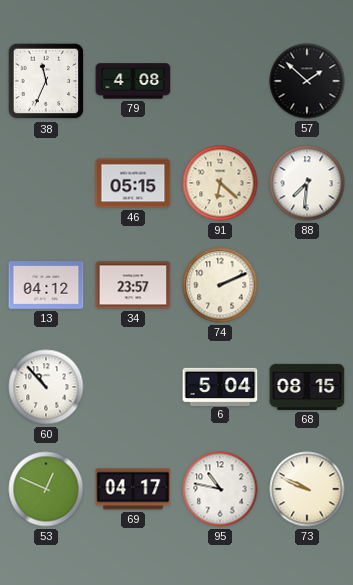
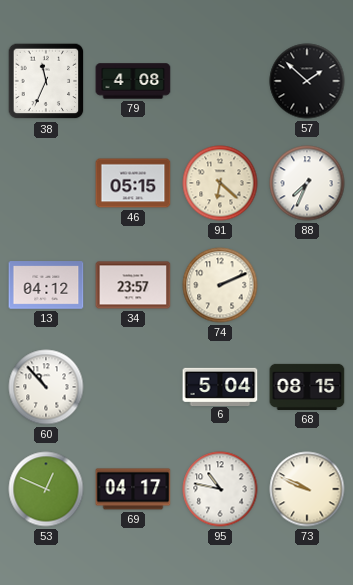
88: 7:31 -> 7:34
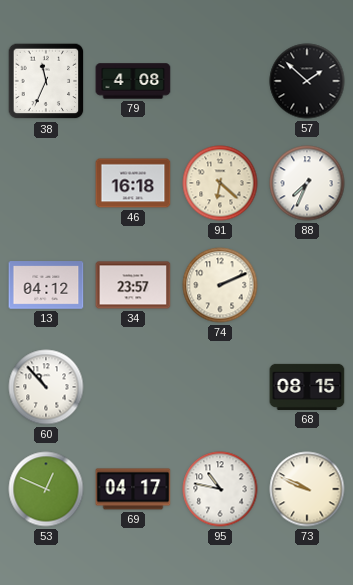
46: 05:15 -> 16:18
6: 5:04 -> none
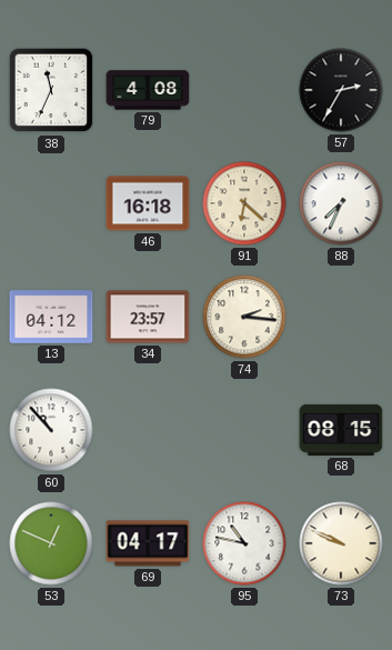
57: 1:52 -> 2:35
74: 2:11 -> 2:16
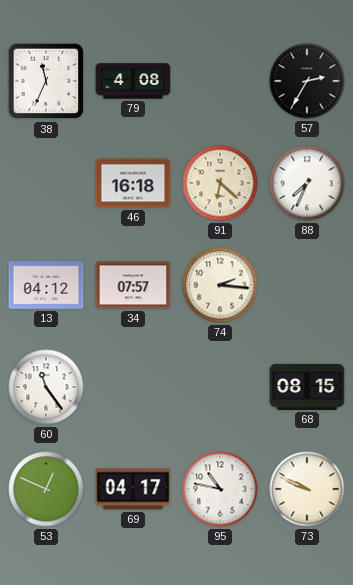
34: 23:57 -> 07:57
60: 10:53 -> 11:24
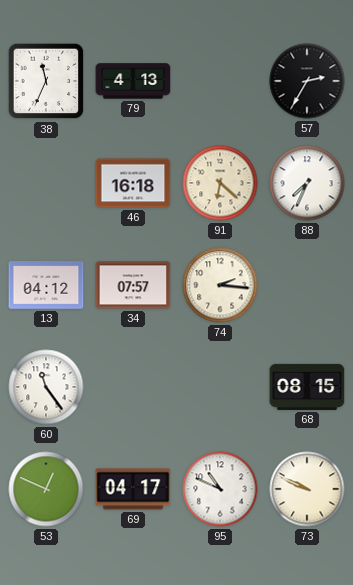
79: 4:08 -> 4:13
95: 10:47 -> 10:49
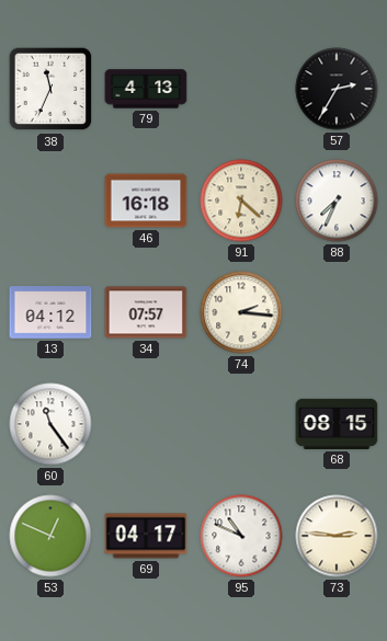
73: 9:49 -> 2:46
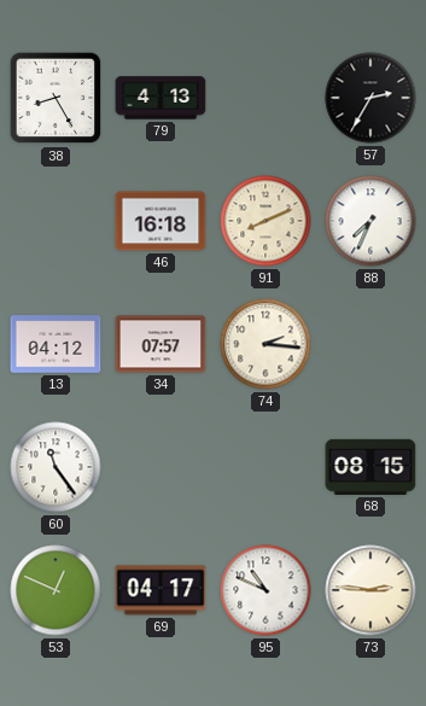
38: 11:34 -> 8:25
91: 6:22 -> 8:11
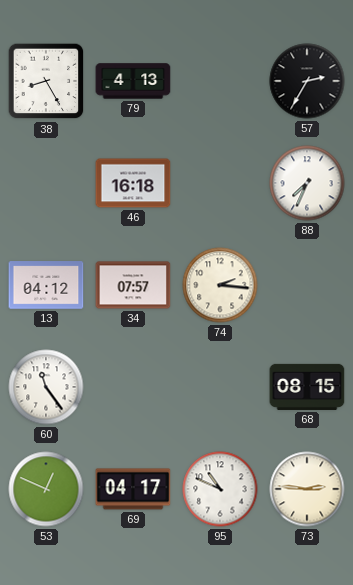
91: 8:11 -> none
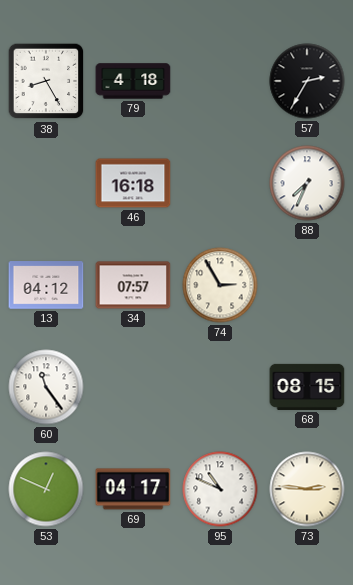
79: 4:13 -> 4:18
74: 2:16 -> 2:55
